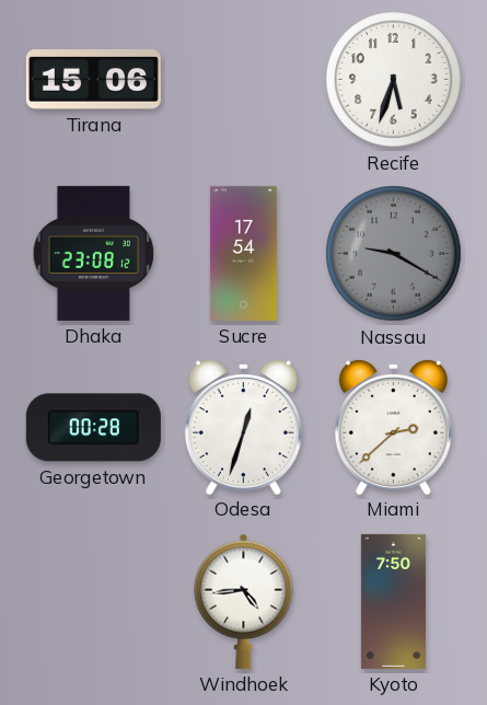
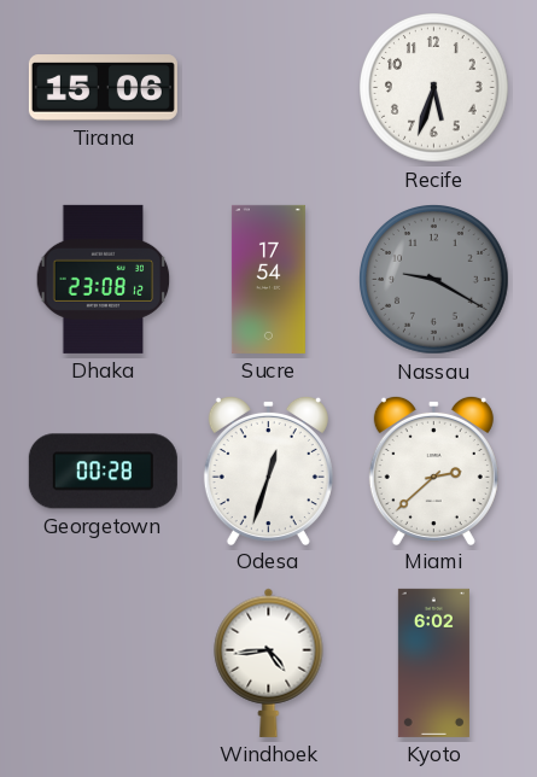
Kyoto: 7:50 -> 6:02
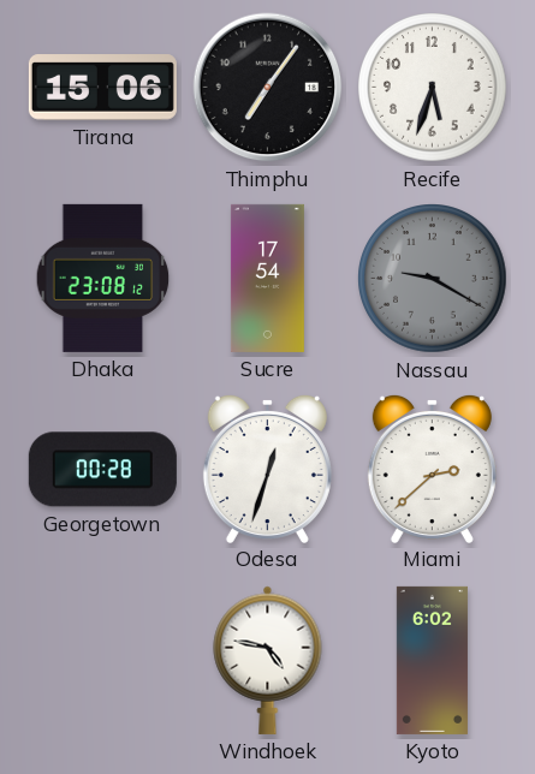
Thimphu: none -> 7:06
Windhoek: 4:44 -> 4:47
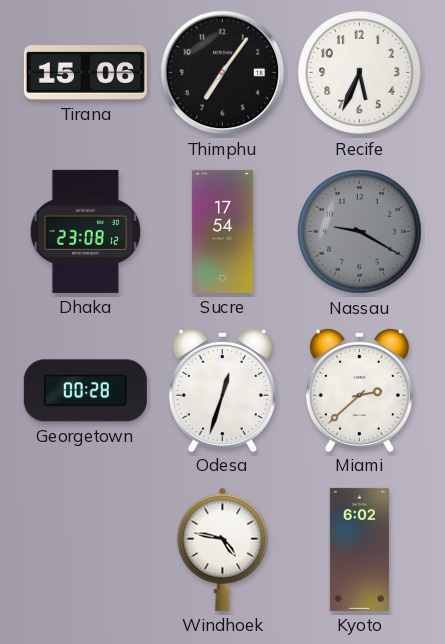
Recife: 5:33 -> 5:34
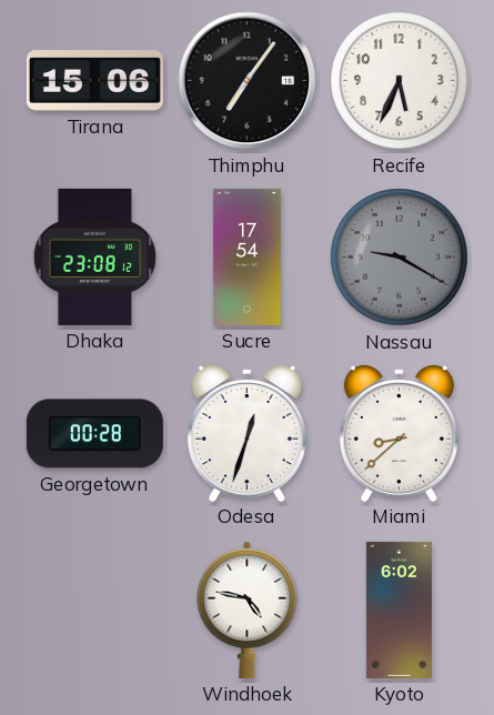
Miami: 2:38 -> 8:38
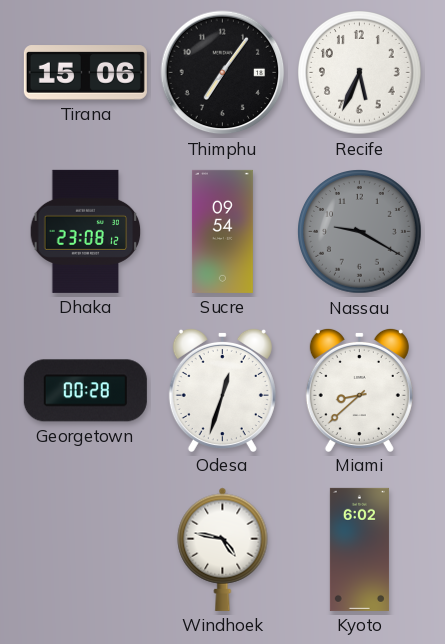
Sucre: 17:54 -> 09:54
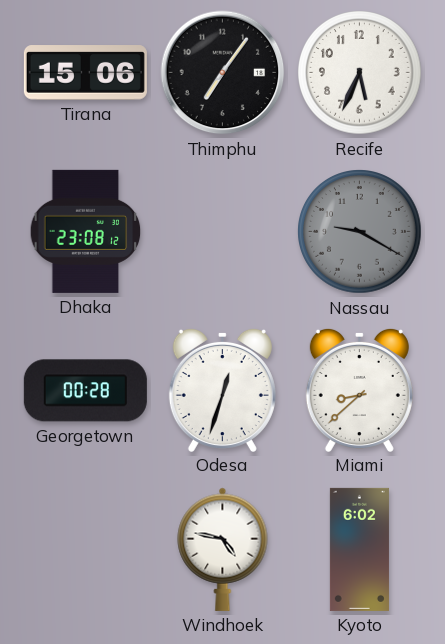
Sucre: 09:54 -> none
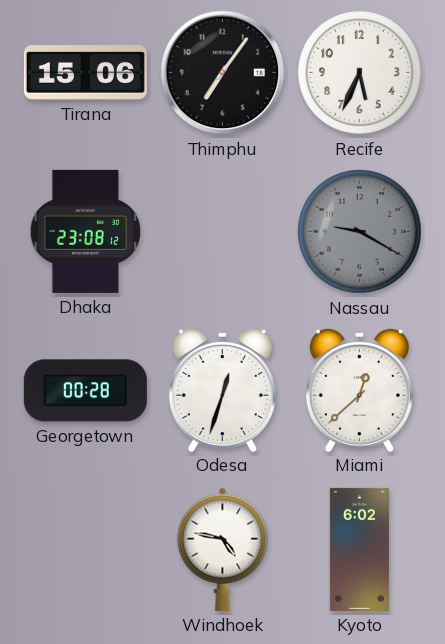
Miami: 8:38 -> 12:38
